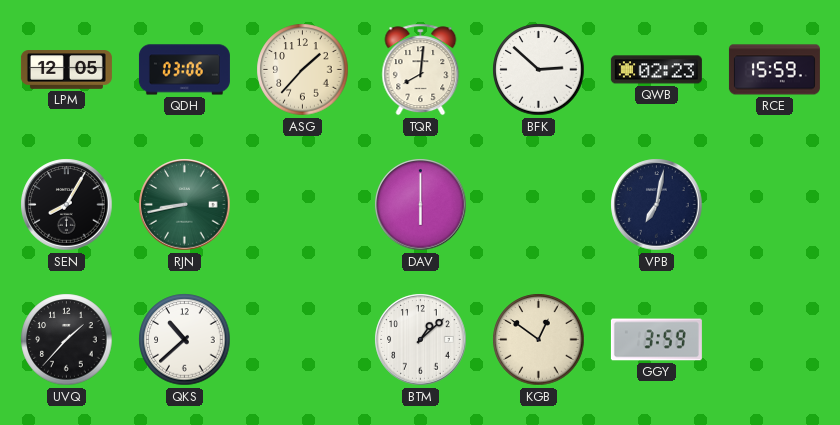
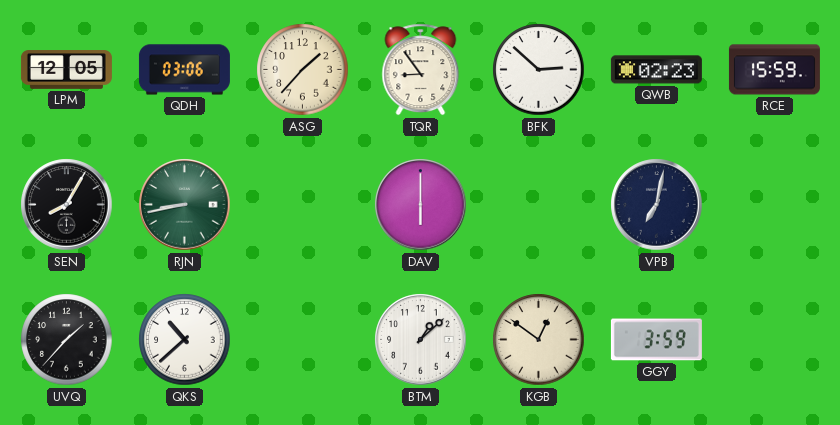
TQR: 8:01 -> 8:54
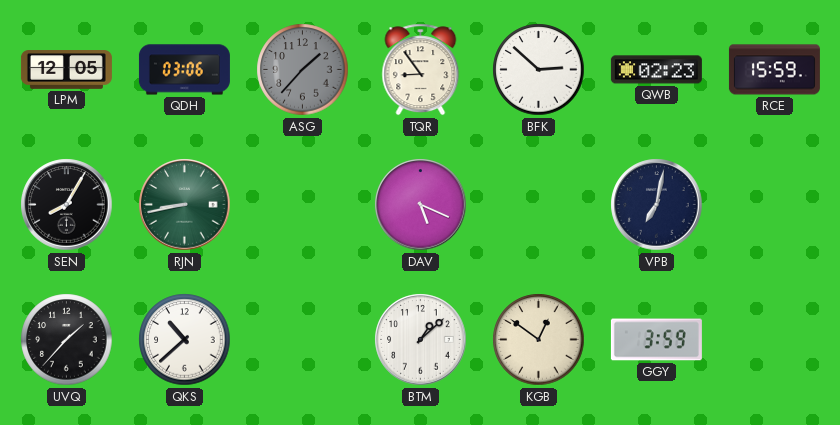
ASG dial: cream -> grey
DAV: 6:00 -> 5:19
